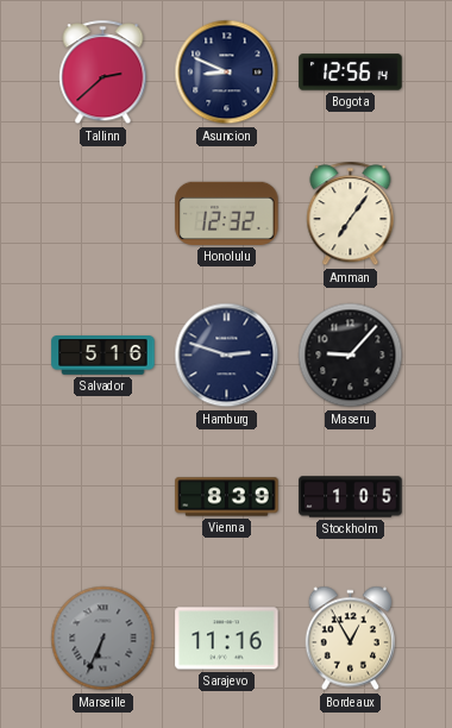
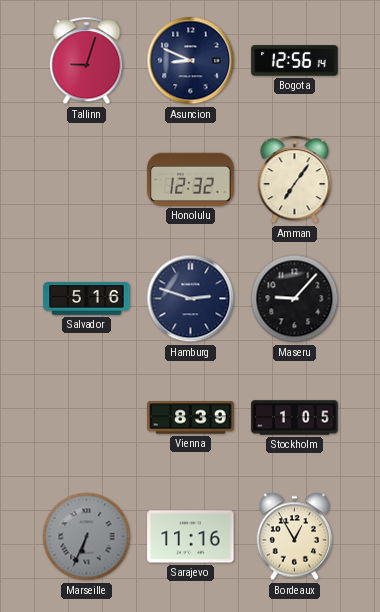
Tallinn: 2:38 -> 9:03
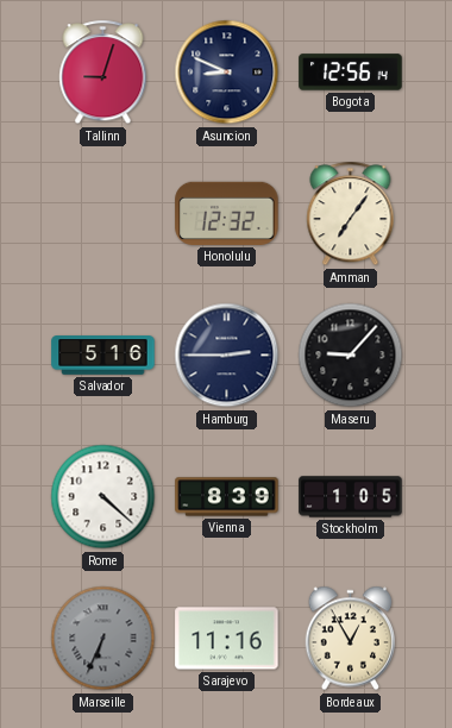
Hamburg: 2:48 -> 2:45
Rome: none -> 4:22
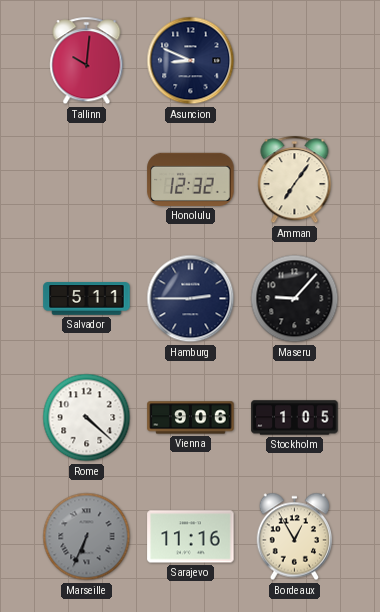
Tallinn: 9:03 -> 10:01
Bogota: 12:56 -> none
Salvador: 5:16 -> 5:11
Vienna: 8:39 -> 9:06
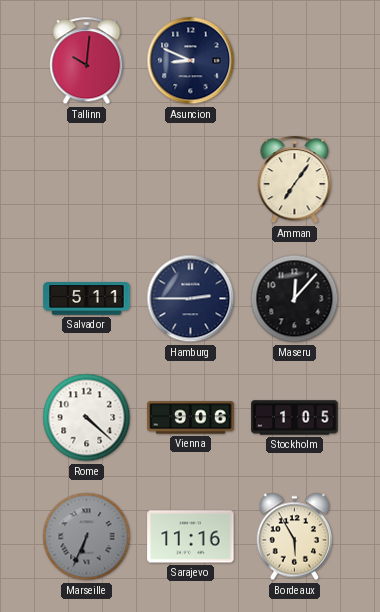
Honolulu: 12:32 -> none
Maseru: 9:07 -> 12:07
Bordeaux: 12:55 -> 5:55
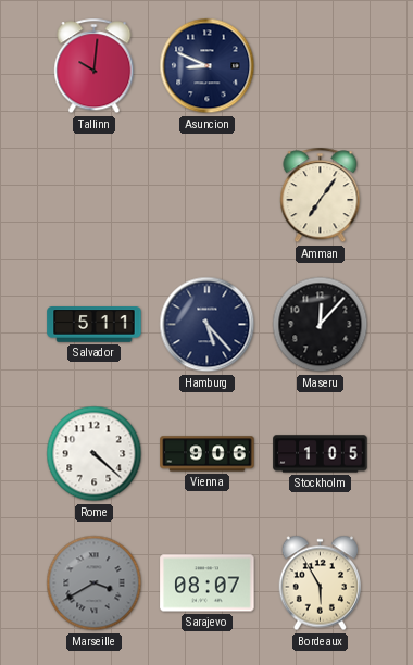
Hamburg: 2:45 -> 5:23
Marseille: 6:34 -> 3:40
Sarajevo: 11:16 -> 08:07
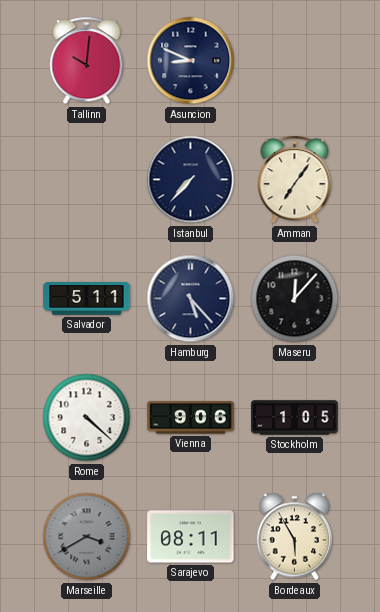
Istanbul: none -> 7:37
Sarajevo: 08:07 -> 08:11
